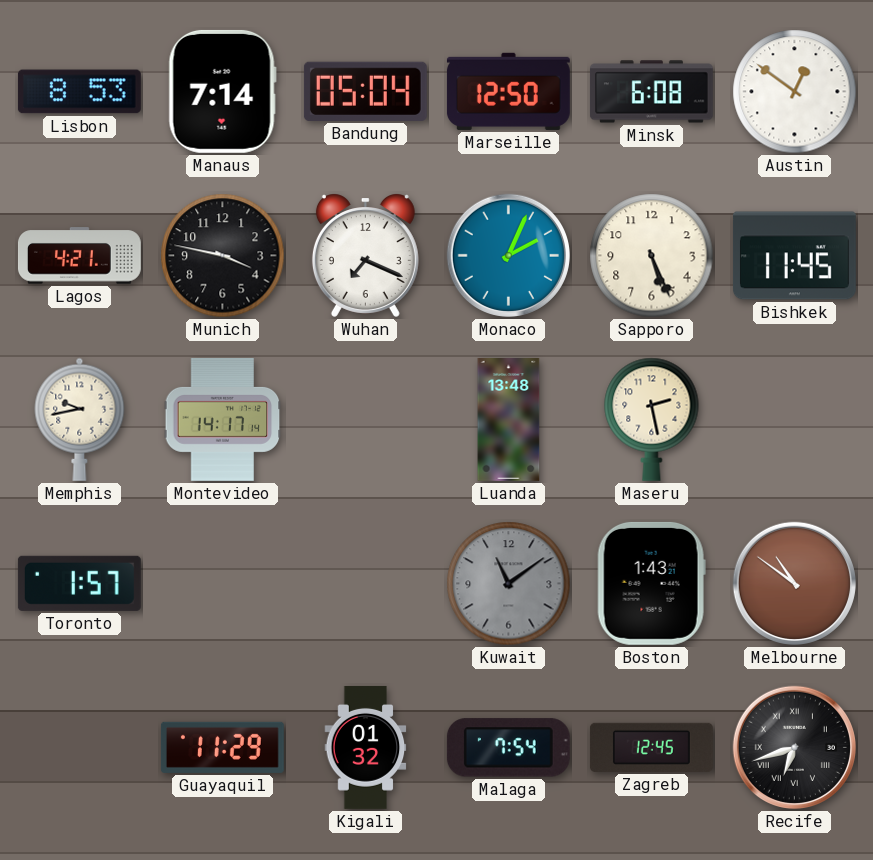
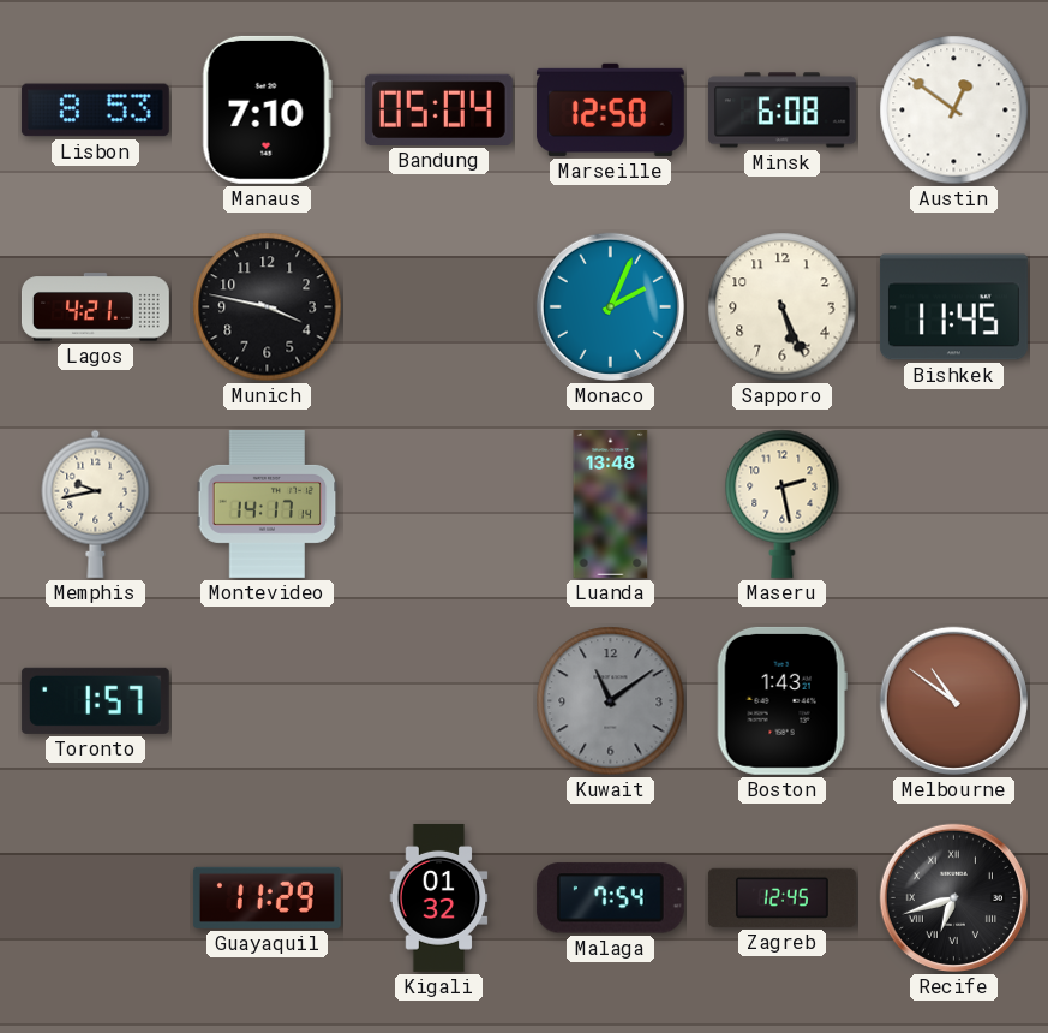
Manaus: 7:14 -> 7:10
Wuhan: 7:19 -> none
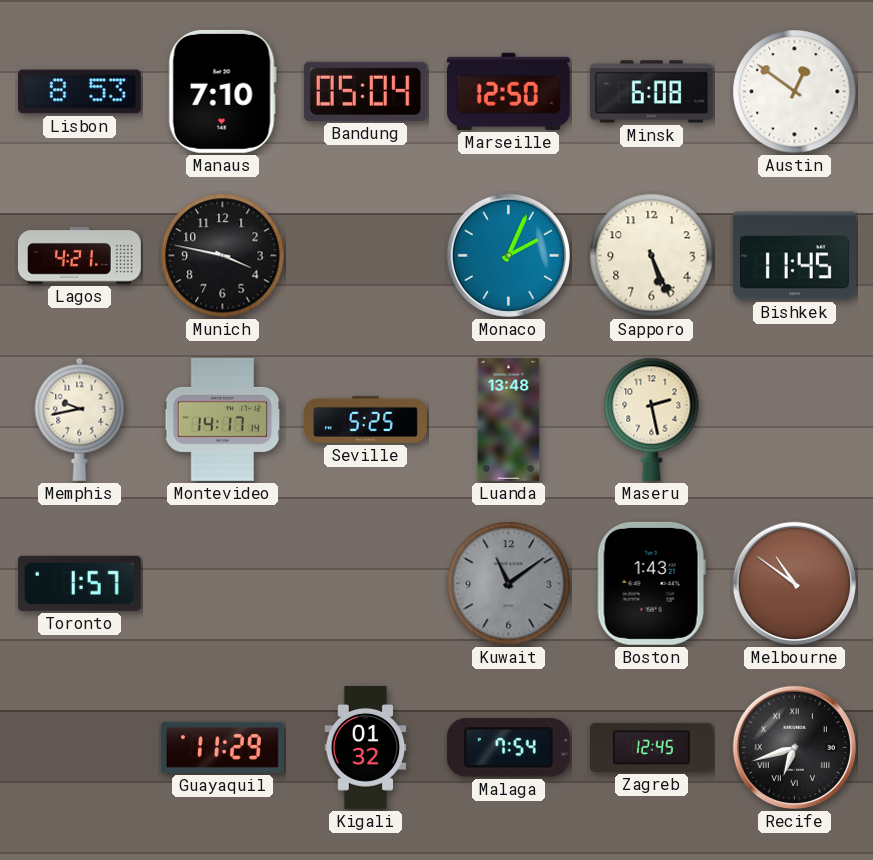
Seville: none -> 5:25
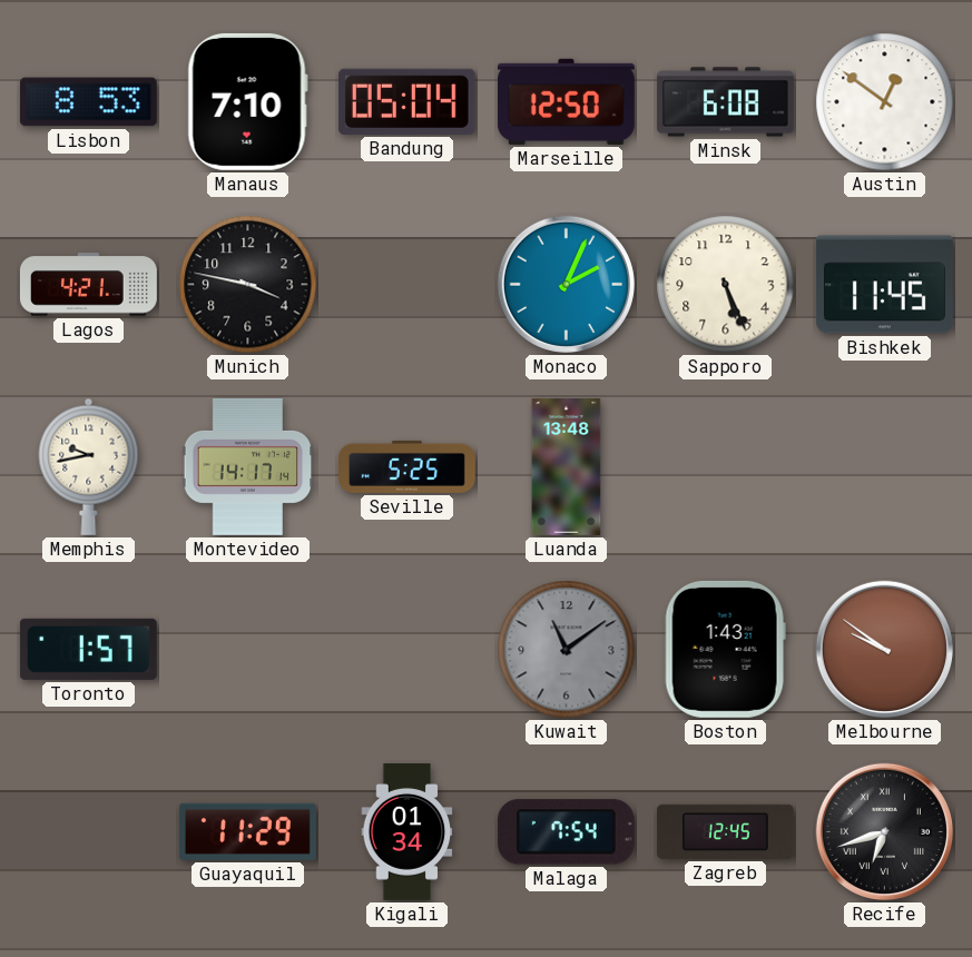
Maseru: 2:28 -> none
Melbourne: 10:51 -> 9:51
Kigali: 01:32 -> 01:34
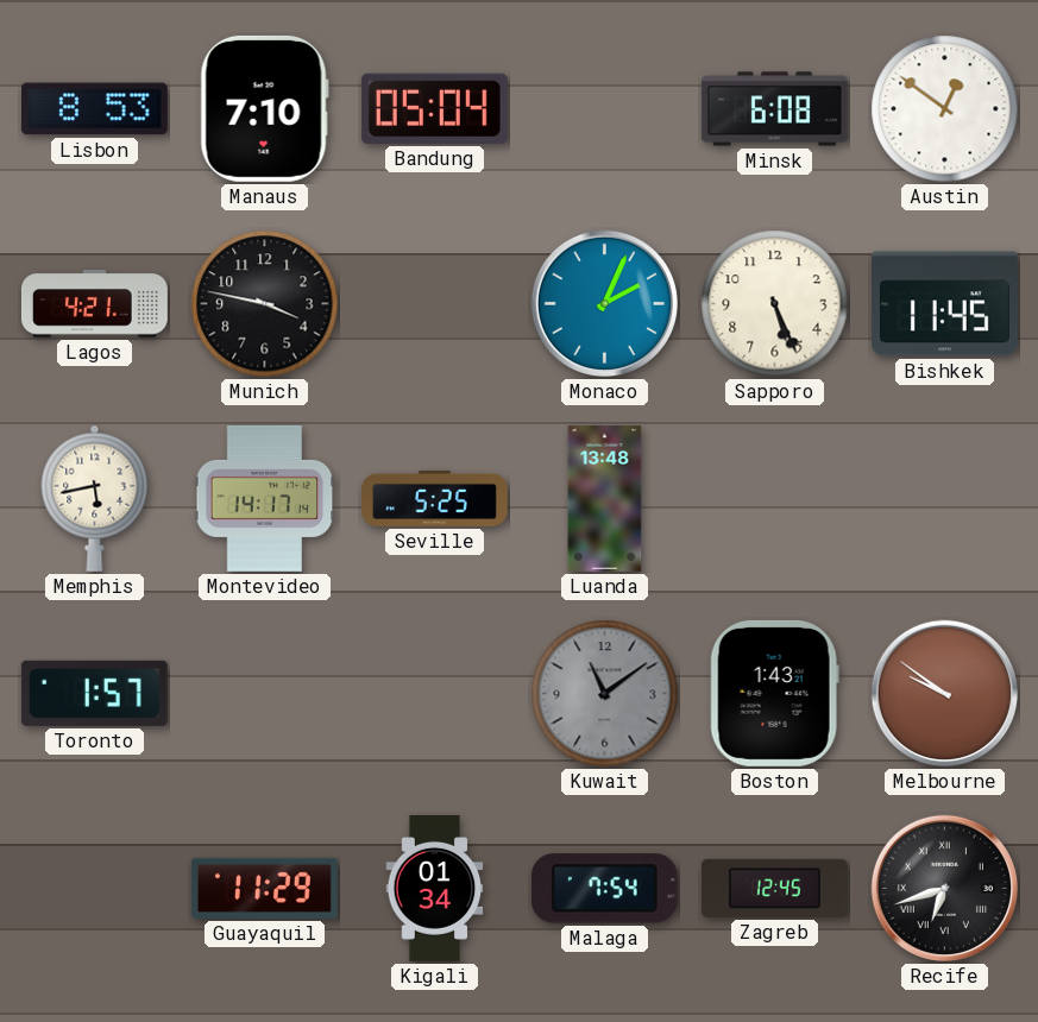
Marseille: 12:50 -> none
Memphis: 9:43 -> 5:43
